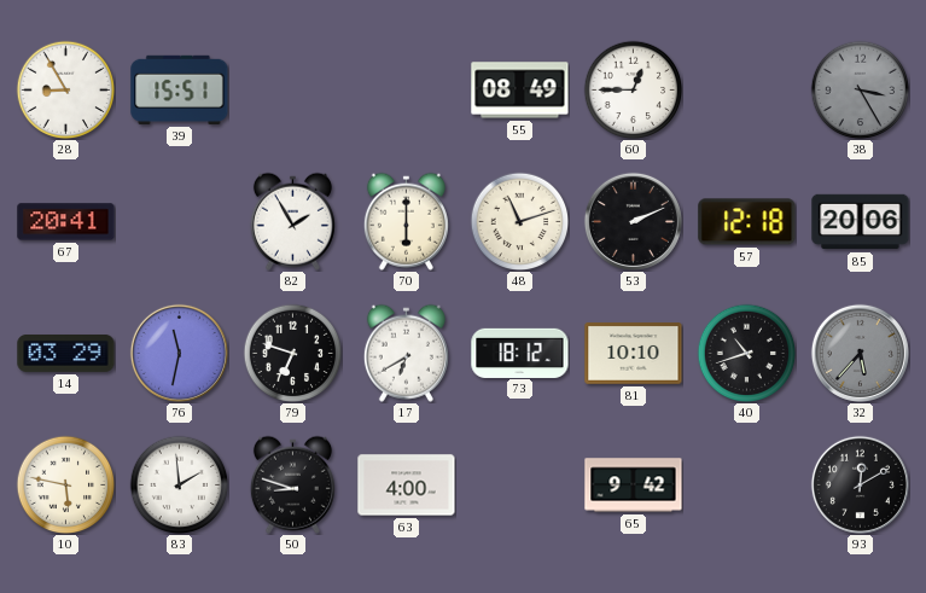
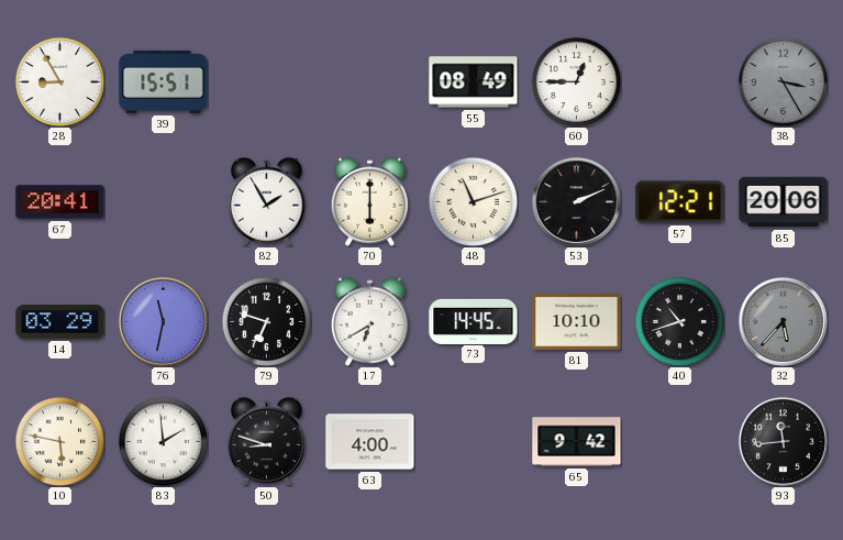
57: 12:18 -> 12:21
73: 18:12 -> 14:45
93: 12:10 -> 11:44
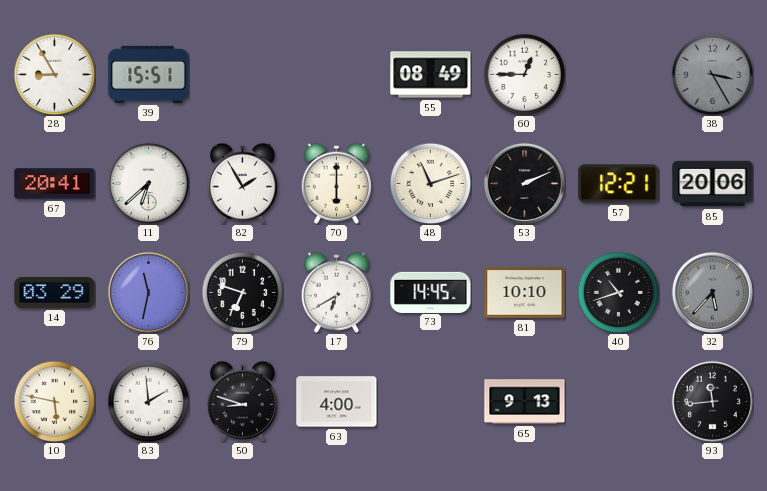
11: none -> 6:38
65: 9:42 -> 9:13
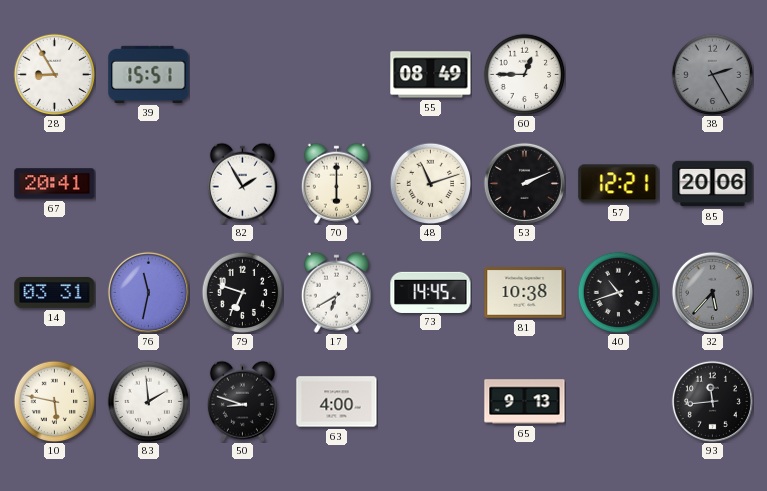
38: 3:25 -> 2:25
11: 6:38 -> none
14: 03:29 -> 03:31
81: 10:10 -> 10:38
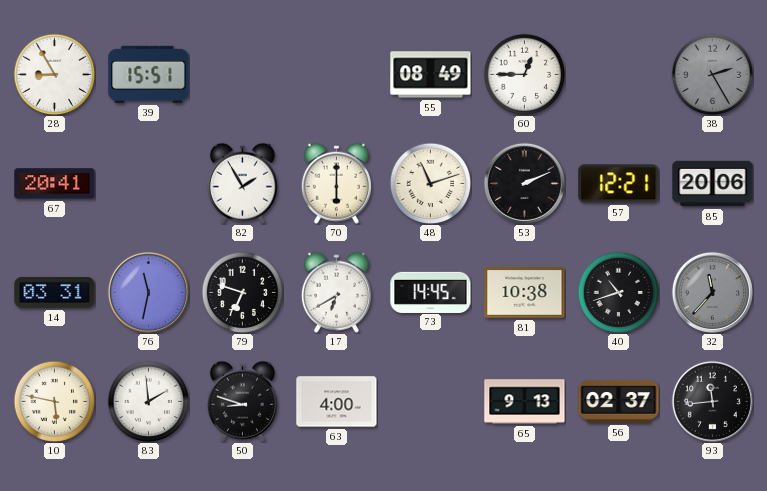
32: 5:37 -> 11:37
56: none -> 02:37
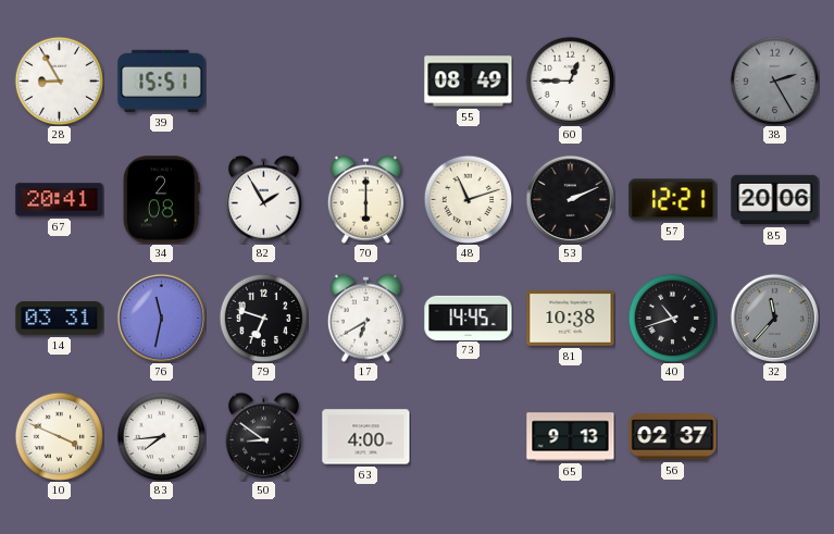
34: none -> 2:08
10: 5:47 -> 3:49
83: 1:59 -> 7:44
50: 8:48 -> 8:51
93: 11:44 -> none
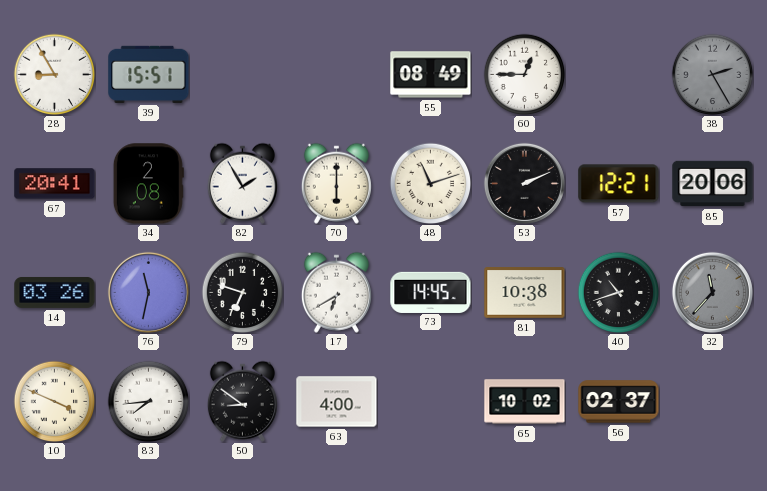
14: 03:31 -> 03:26
65: 9:13 -> 10:02
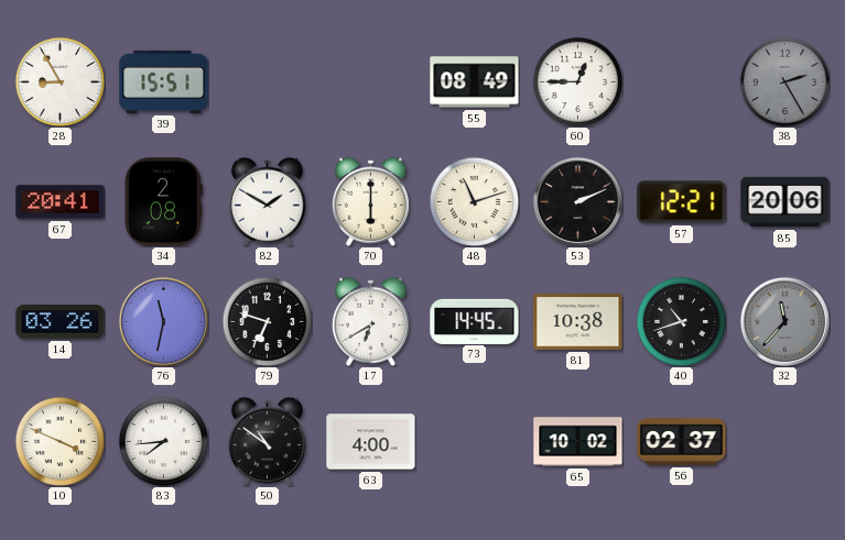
82: 1:55 -> 1:50
50: 8:51 -> 10:51
